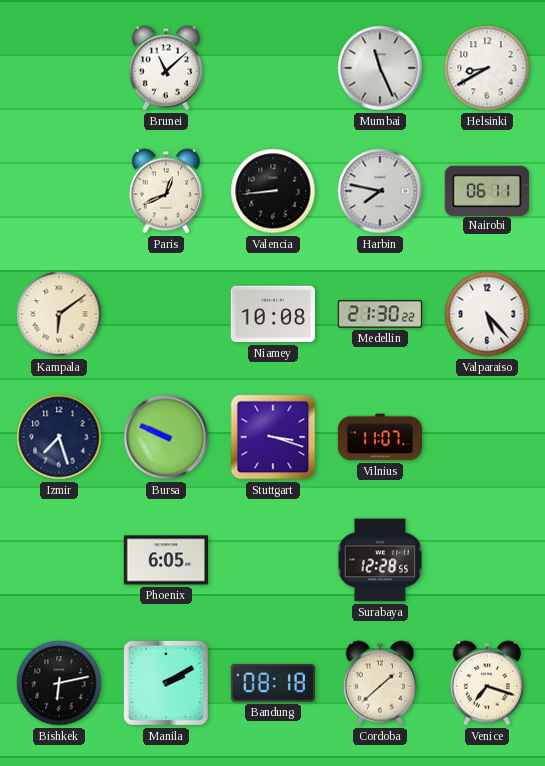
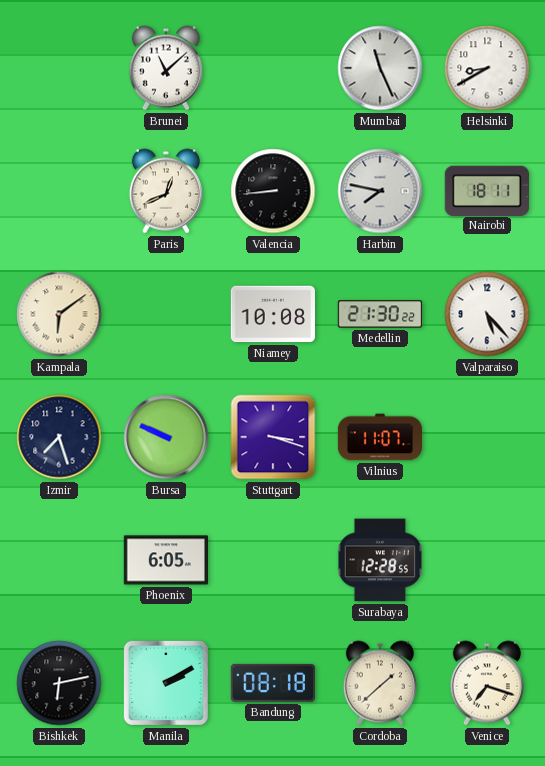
Nairobi: 06:11 -> 18:11
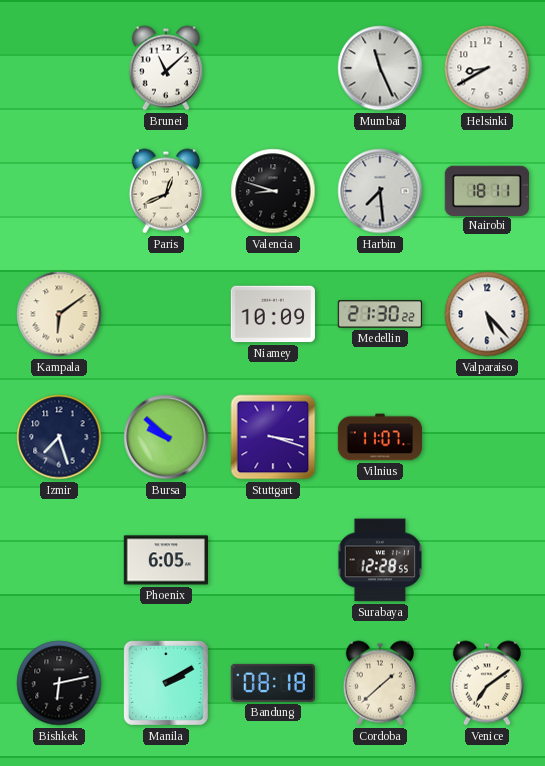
Valencia: 8:44 -> 8:48
Harbin: 7:47 -> 7:29
Niamey: 10:08 -> 10:09
Bursa: 9:49 -> 9:52
Venice: 7:18 -> 7:09
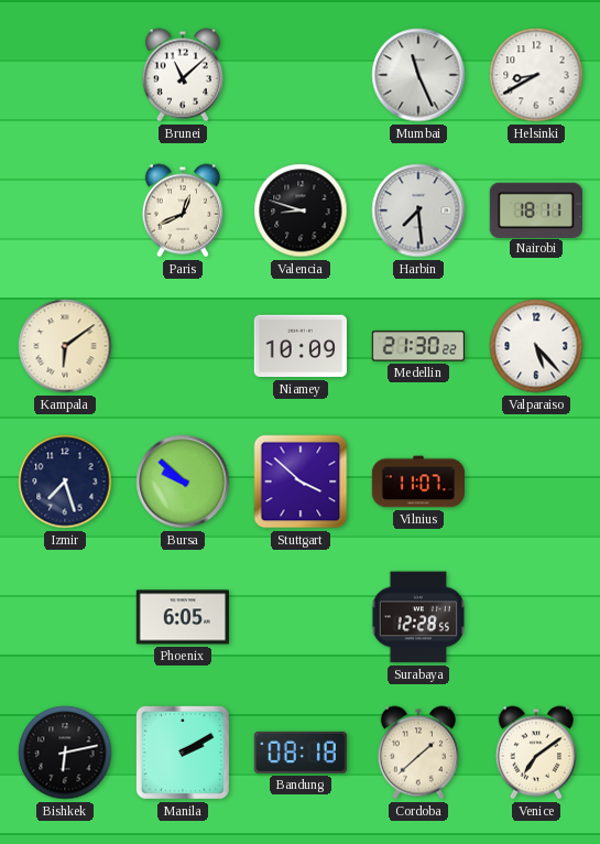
Stuttgart: 3:18 -> 3:52
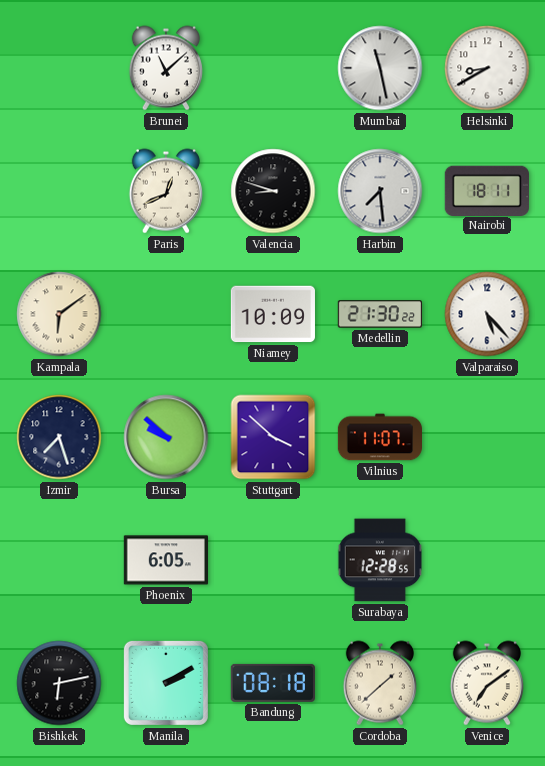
Mumbai: 11:26 -> 11:28
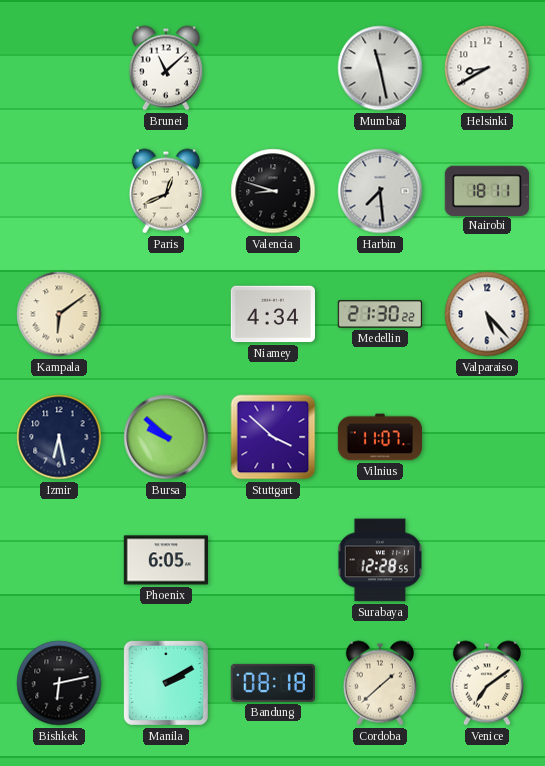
Niamey: 10:09 -> 4:34
Izmir: 7:27 -> 6:28
